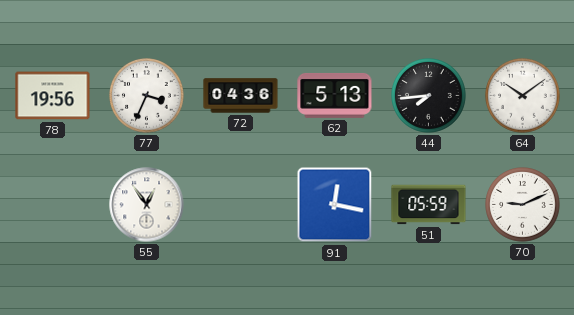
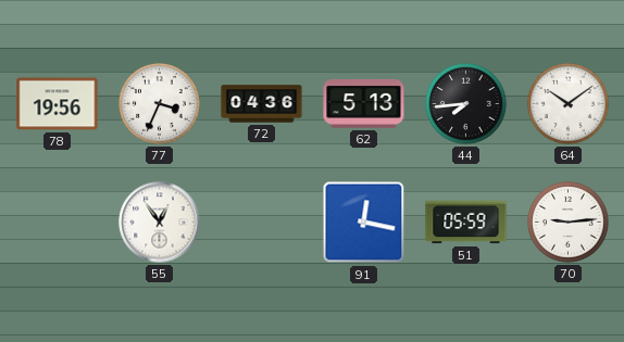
70: 9:11 -> 9:14
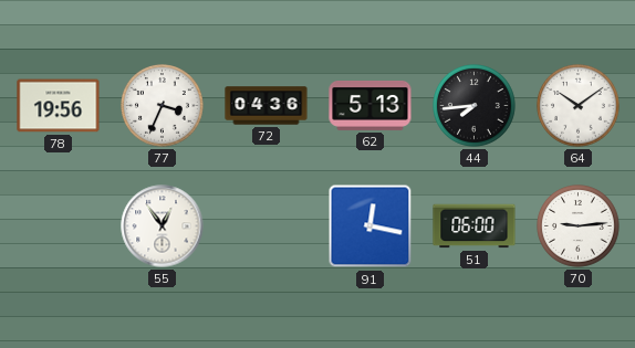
51: 05:59 -> 06:00
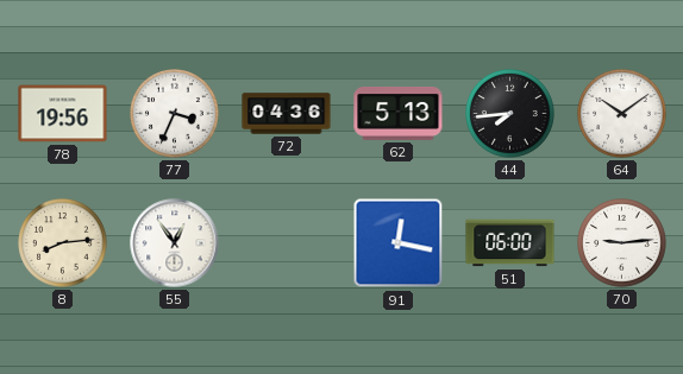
8: none -> 8:14
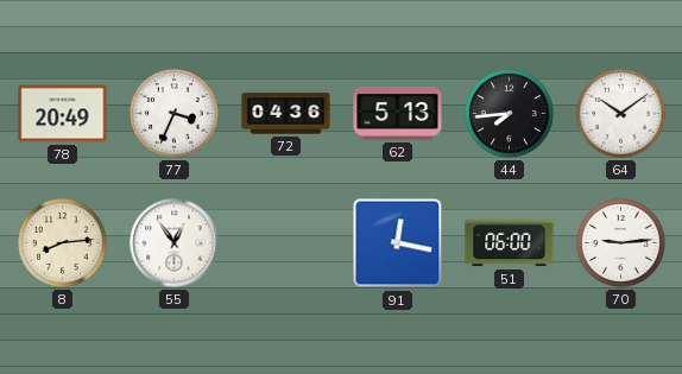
78: 19:56 -> 20:49
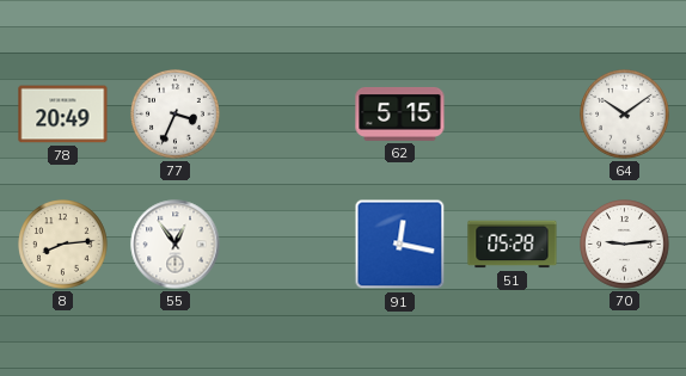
72: 04:36 -> none
62: 5:13 -> 5:15
44: 7:44 -> none
51: 06:00 -> 05:28
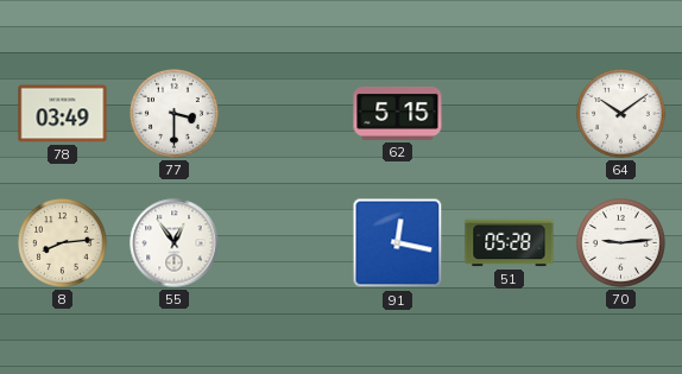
78: 20:49 -> 03:49
77: 3:34 -> 3:30
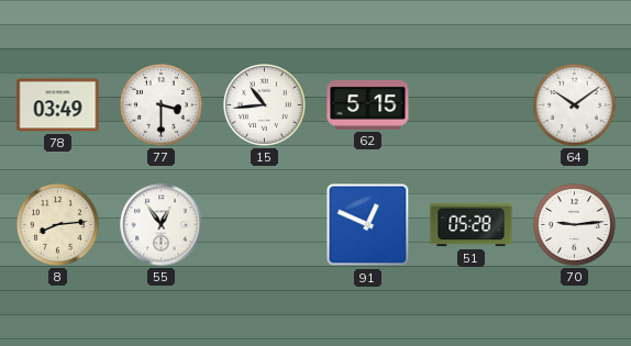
15: none -> 10:44
91: 12:17 -> 12:49
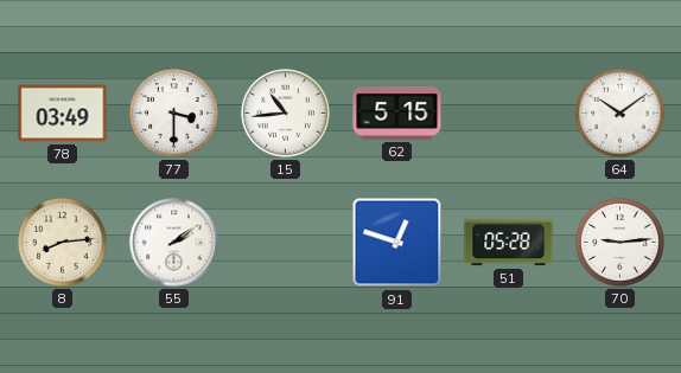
55: 12:54 -> 2:09
91: 12:49 -> 12:48
